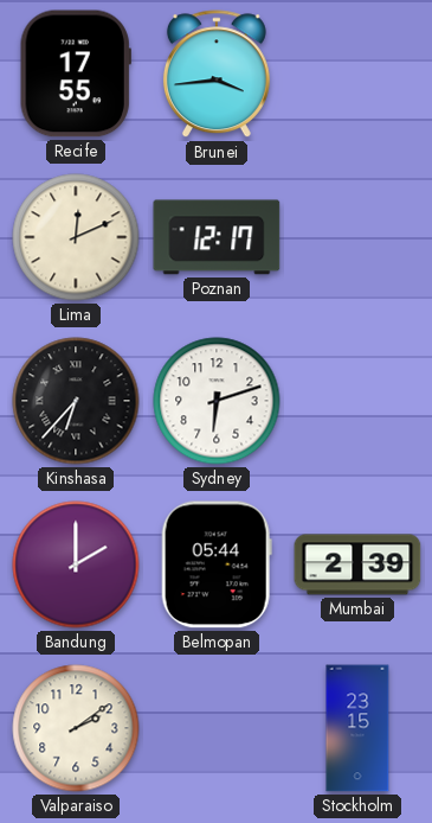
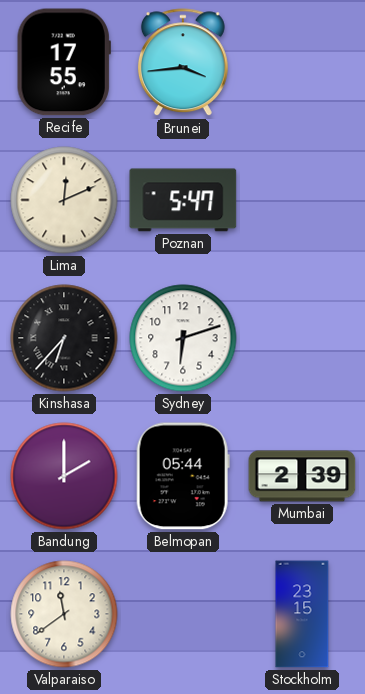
Poznan: 12:17 -> 5:47
Valparaiso: 2:09 -> 11:39
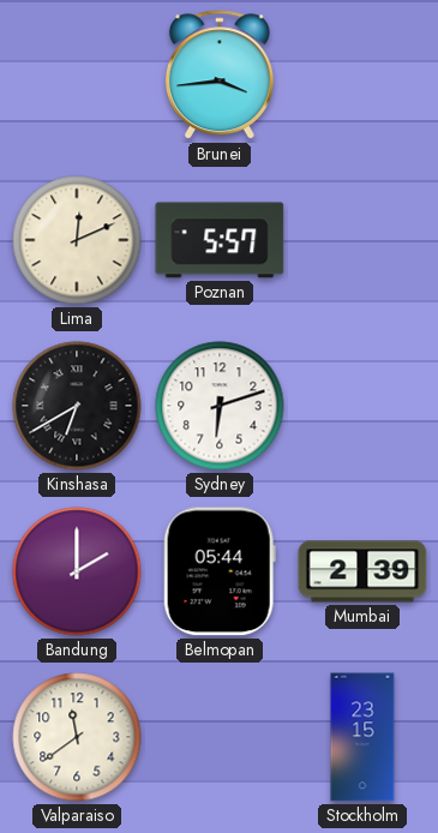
Recife: 17:55 -> none
Poznan: 5:47 -> 5:57
Kinshasa: 6:37 -> 6:40
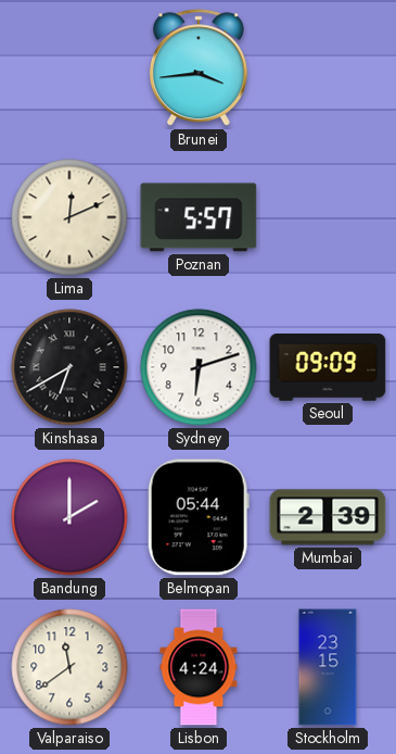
Seoul: none -> 09:09
Lisbon: none -> 4:24
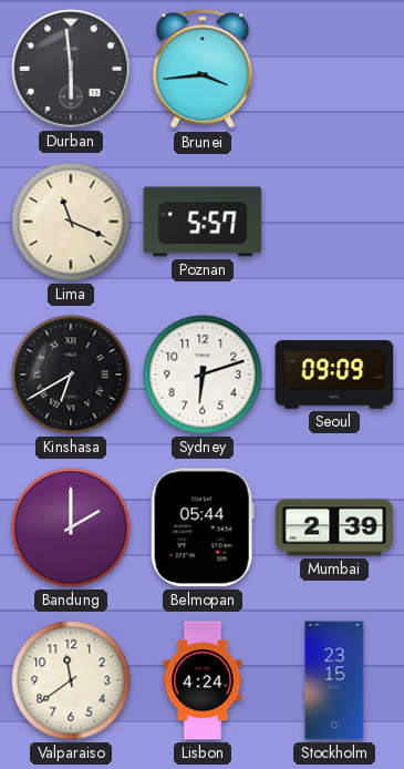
Durban: none -> 5:59
Lima: 12:11 -> 11:19
